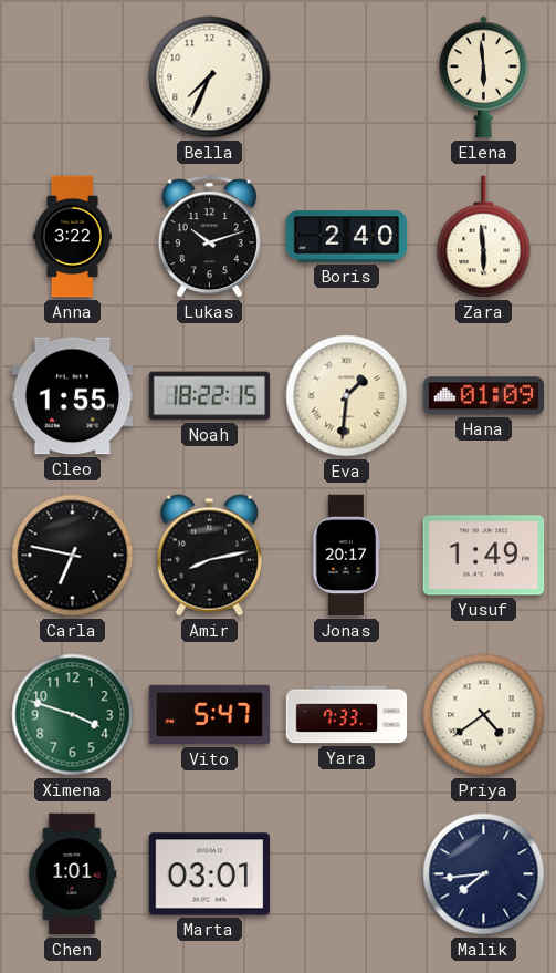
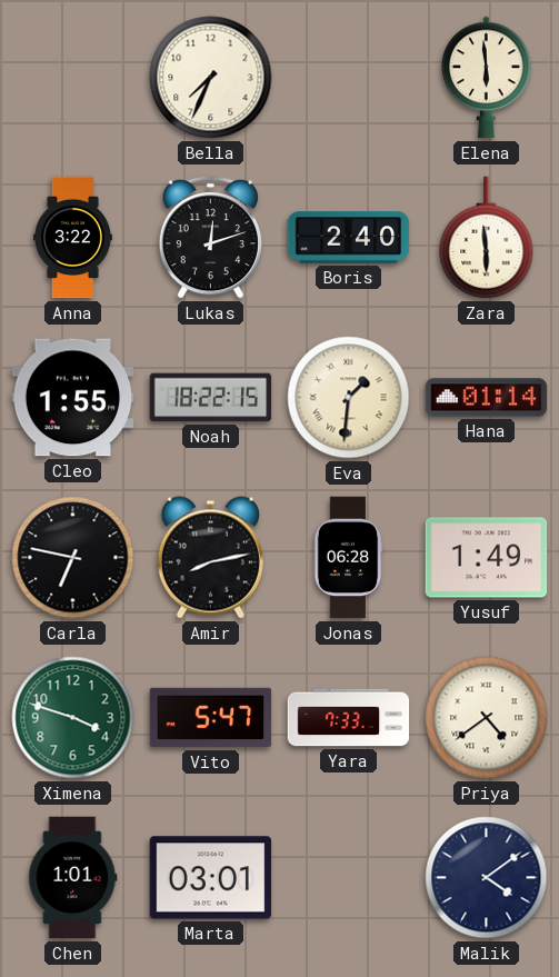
Lukas: 10:12 -> 12:12
Hana: 01:09 -> 01:14
Jonas: 20:17 -> 06:28
Malik: 7:44 -> 4:09
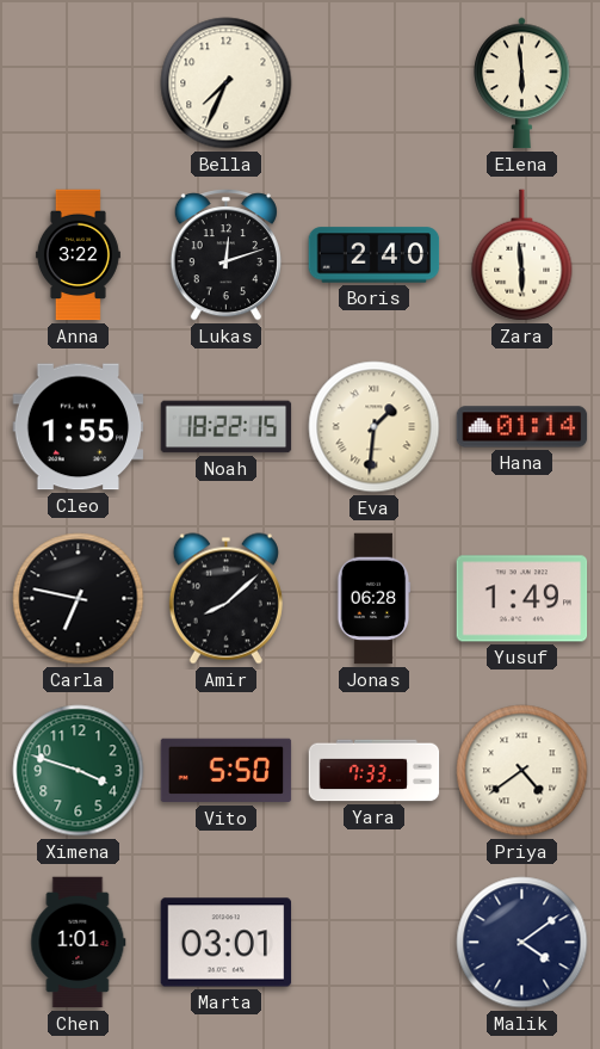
Amir: 8:13 -> 8:08
Vito: 5:47 -> 5:50
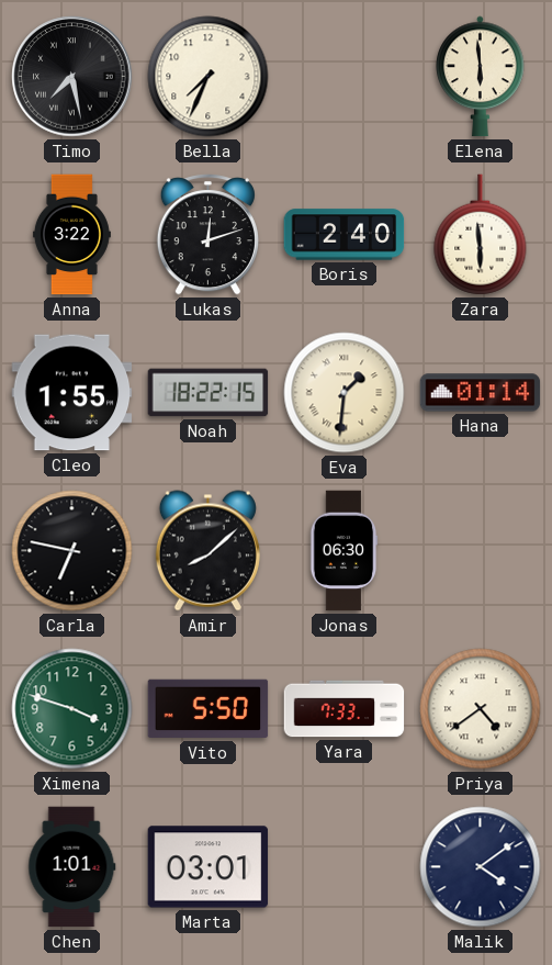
Timo: none -> 7:28
Jonas: 06:28 -> 06:30
Yusuf: 1:49 -> none
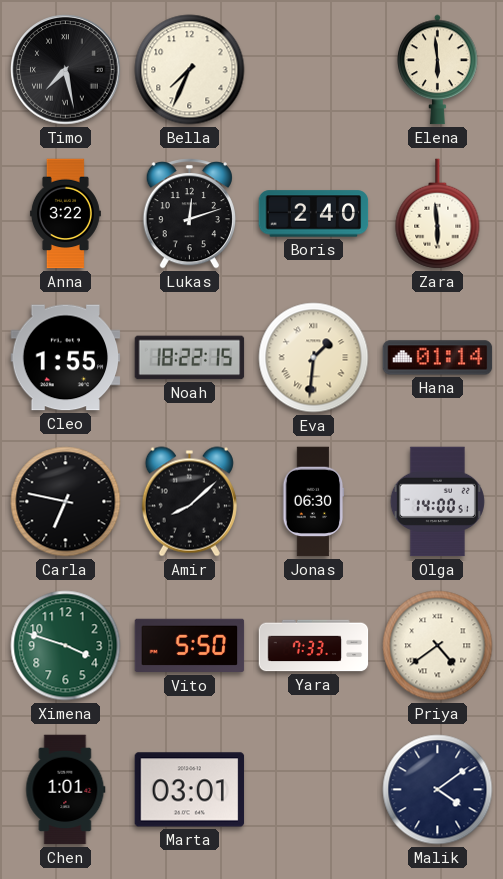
Olga: none -> 14:00
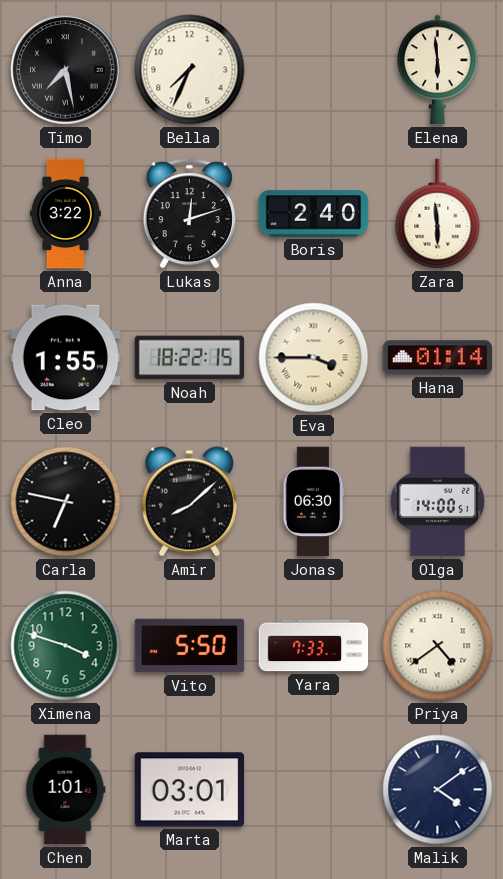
Eva: 1:31 -> 3:45
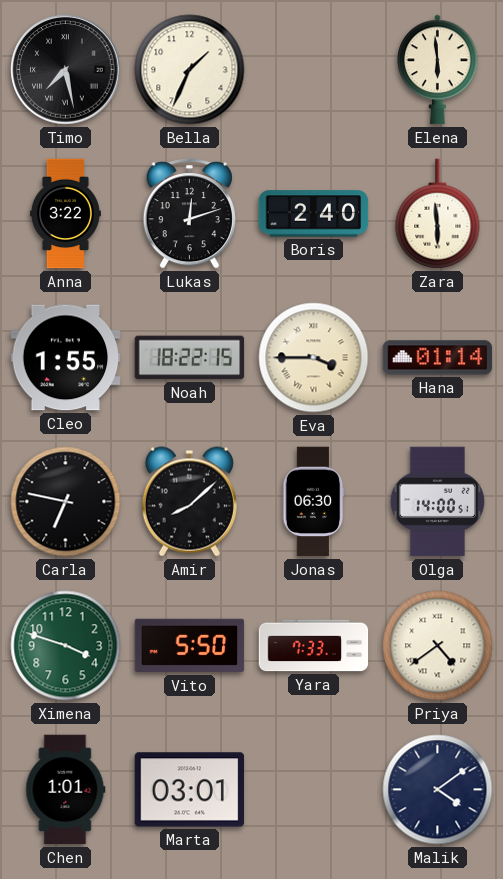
Bella: 7:34 -> 1:34
